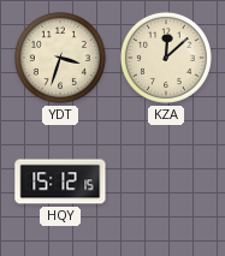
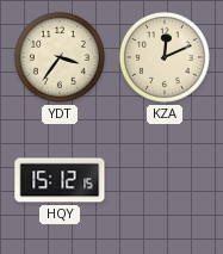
YDT: 3:33 -> 3:36
KZA: 12:08 -> 12:11
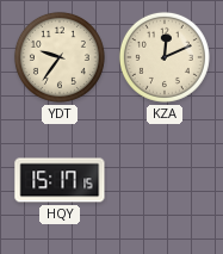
YDT: 3:36 -> 9:36
HQY: 15:12 -> 15:17
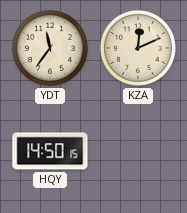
YDT: 9:36 -> 11:36
HQY: 15:17 -> 14:50
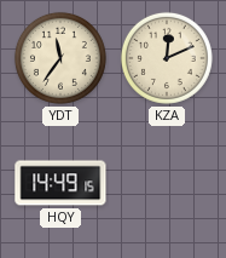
HQY: 14:50 -> 14:49
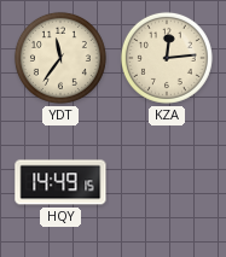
KZA: 12:11 -> 12:14
